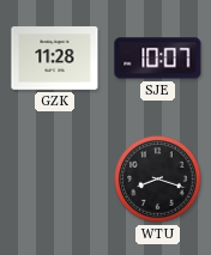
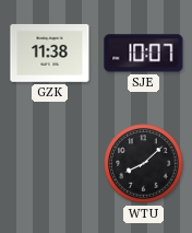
GZK: 11:28 -> 11:38
WTU: 8:18 -> 8:08
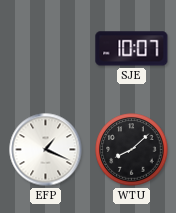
GZK: 11:38 -> none
EFP: none -> 1:19
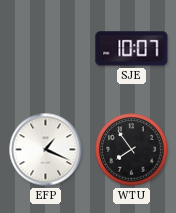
WTU: 8:08 -> 7:54
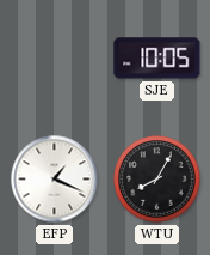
SJE: 10:07 -> 10:05
WTU: 7:54 -> 8:05
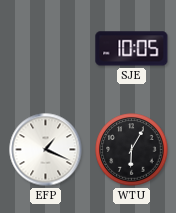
WTU: 8:05 -> 6:05
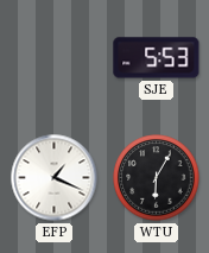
SJE: 10:05 -> 5:53
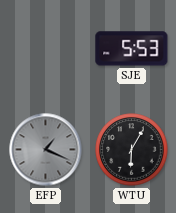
EFP dial: white -> grey
